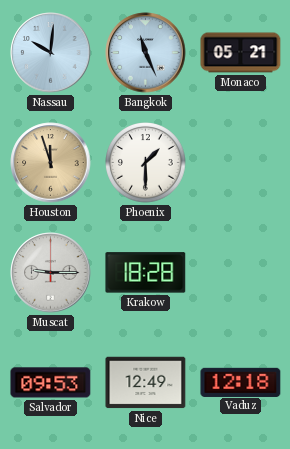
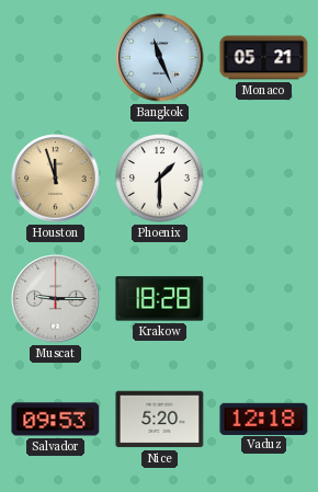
Nassau: 10:01 -> none
Nice: 12:49 -> 5:20
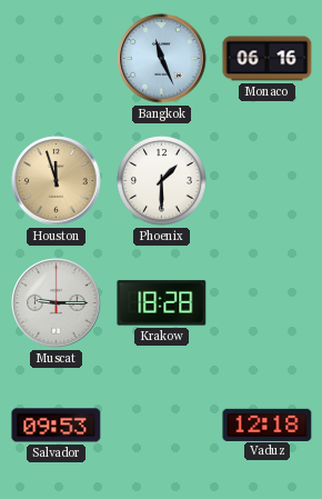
Monaco: 05:21 -> 06:16
Nice: 5:20 -> none
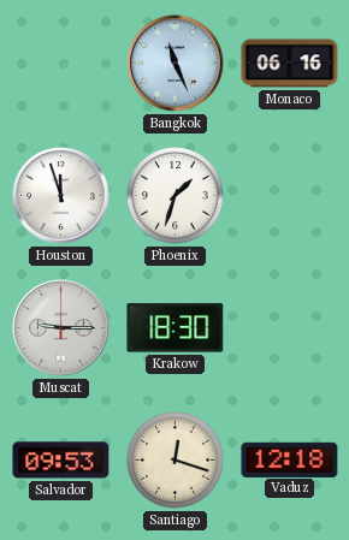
Houston dial: champagne -> white
Phoenix: 1:30 -> 1:33
Krakow: 18:28 -> 18:30
Santiago: none -> 12:18
